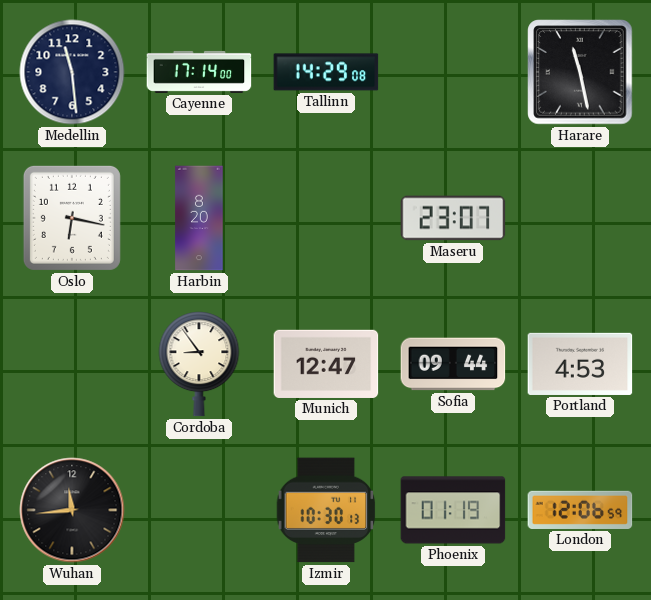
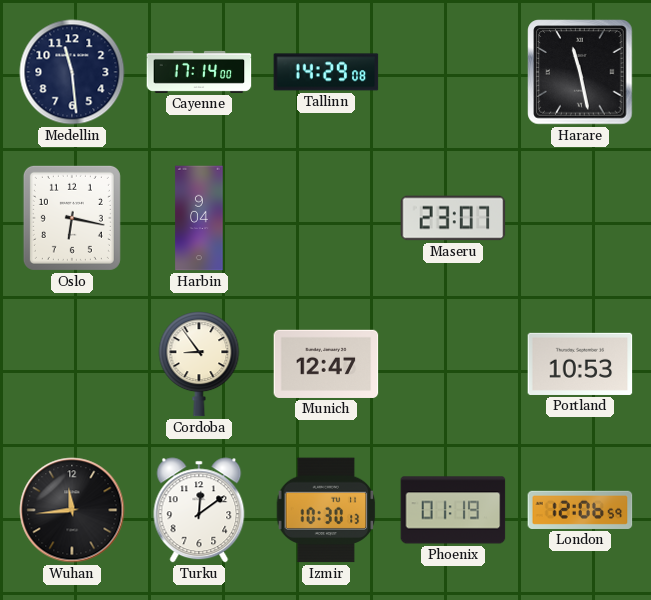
Harbin: 8:20 -> 9:04
Sofia: 09:44 -> none
Portland: 4:53 -> 10:53
Turku: none -> 12:09
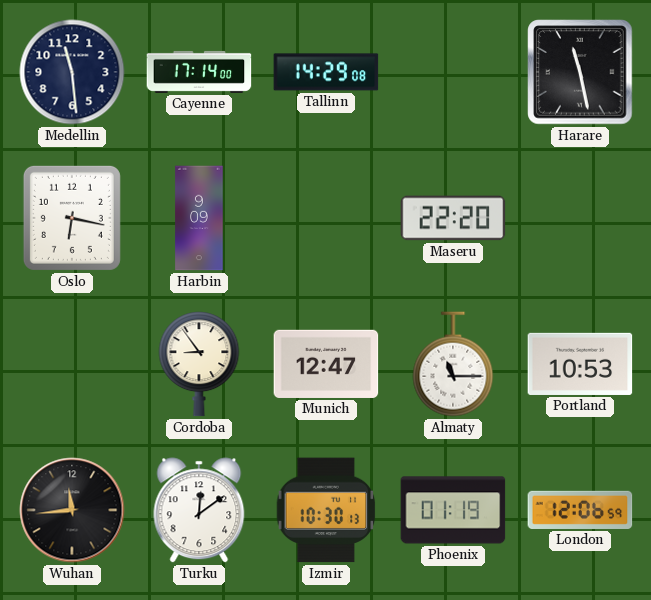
Harbin: 9:04 -> 9:09
Maseru: 23:07 -> 22:20
Almaty: none -> 11:15
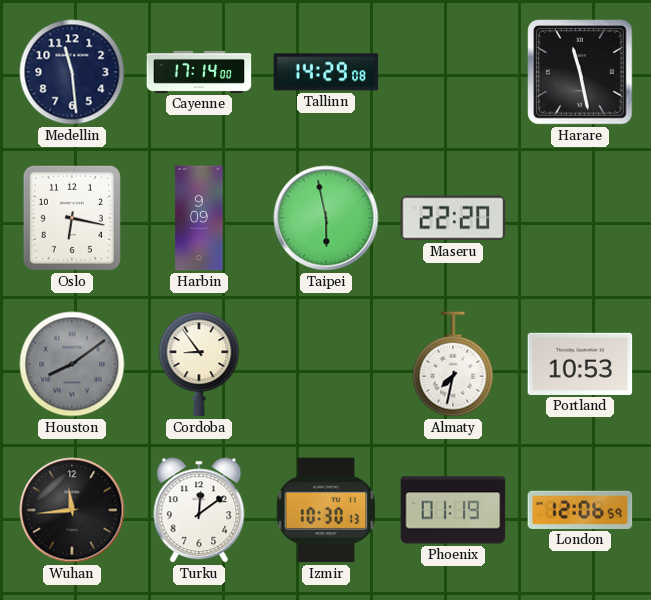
Taipei: none -> 5:58
Houston: none -> 8:09
Munich: 12:47 -> none
Almaty: 11:15 -> 7:32
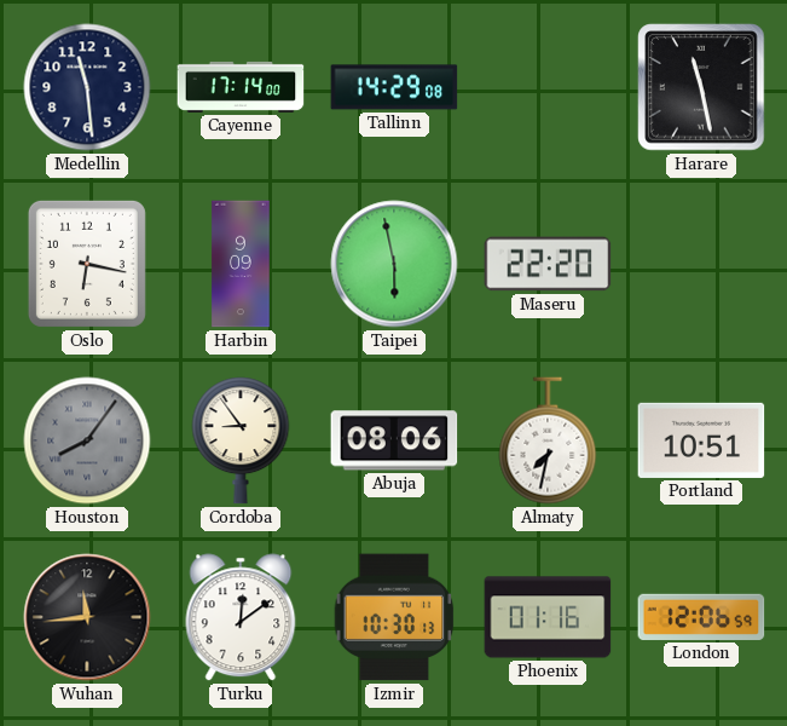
Houston: 8:09 -> 8:06
Abuja: none -> 08:06
Portland: 10:53 -> 10:51
Phoenix: 01:19 -> 01:16
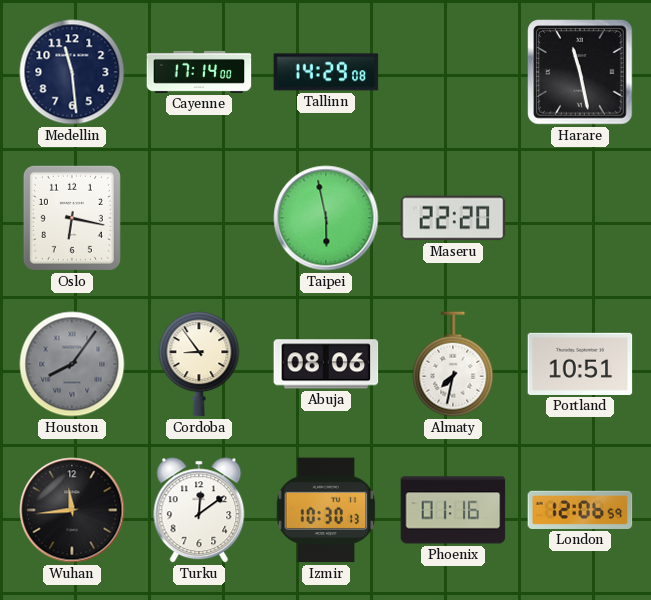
Harbin: 9:09 -> none
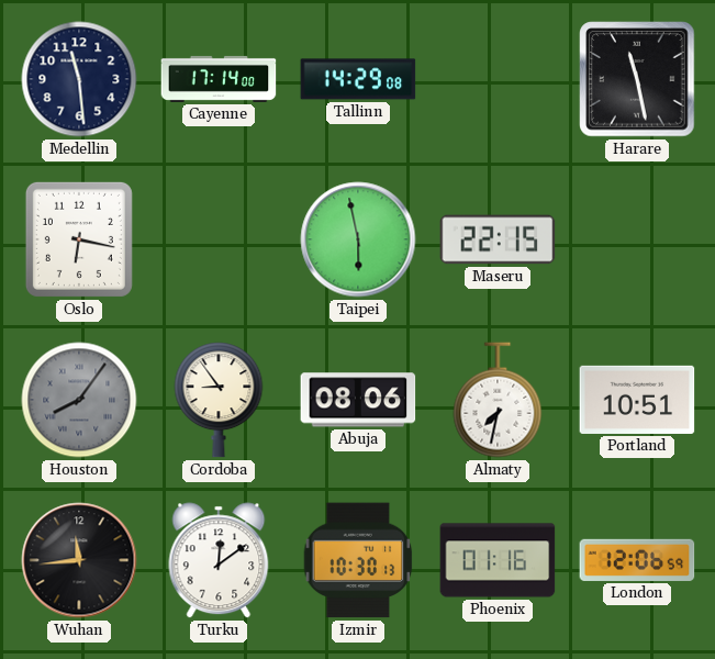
Maseru: 22:20 -> 22:15
